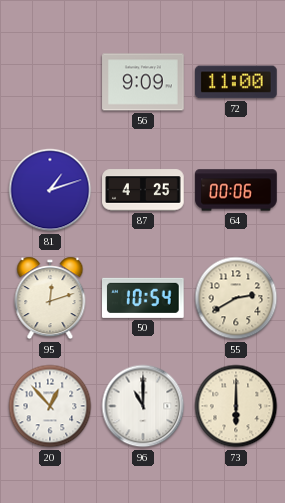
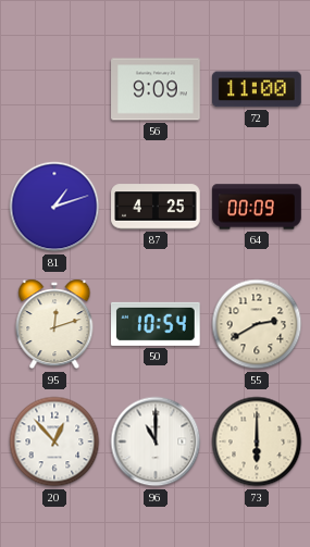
64: 00:06 -> 00:09
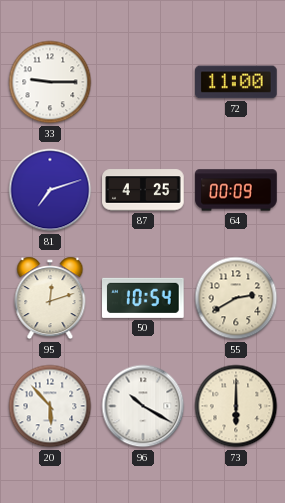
33: none -> 9:15
56: 9:09 -> none
81: 1:12 -> 7:12
20: 12:53 -> 5:53
96: 11:00 -> 10:20
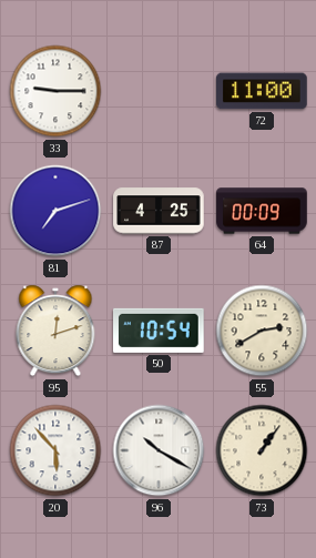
73: 6:00 -> 1:06
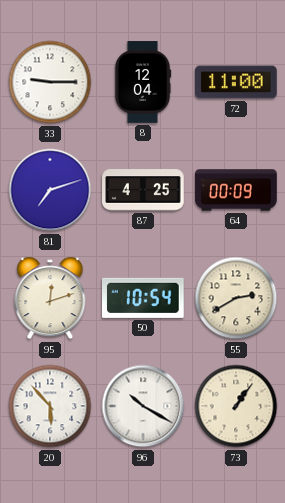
8: none -> 12:04
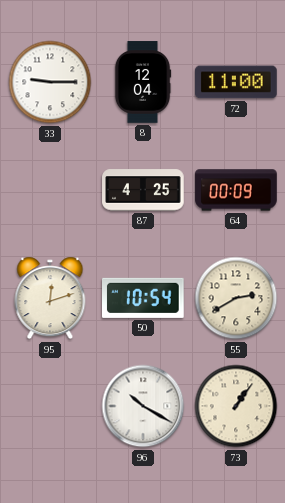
81: 7:12 -> none
20: 5:53 -> none
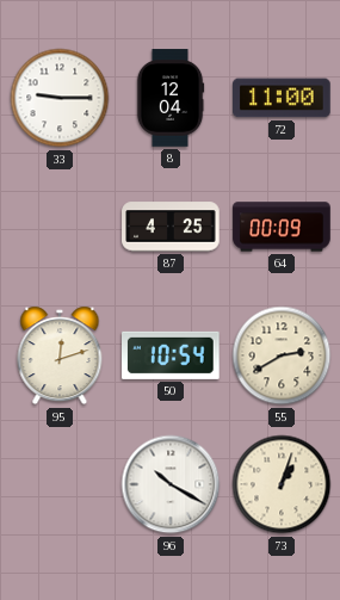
73: 1:06 -> 1:03
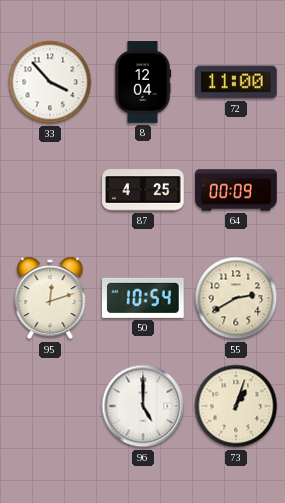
33: 9:15 -> 3:53
96: 10:20 -> 5:00
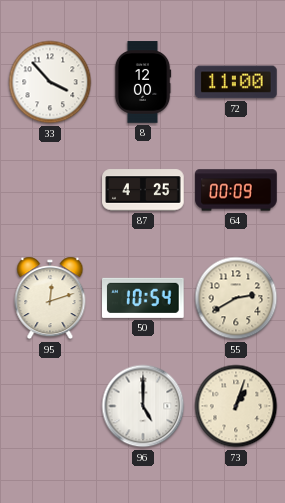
8: 12:04 -> 12:00
